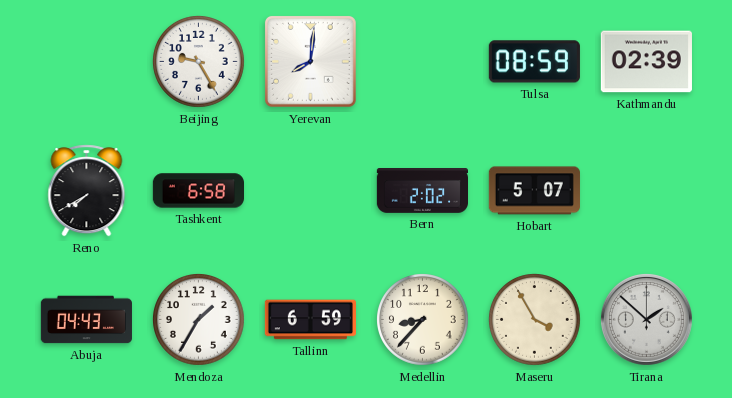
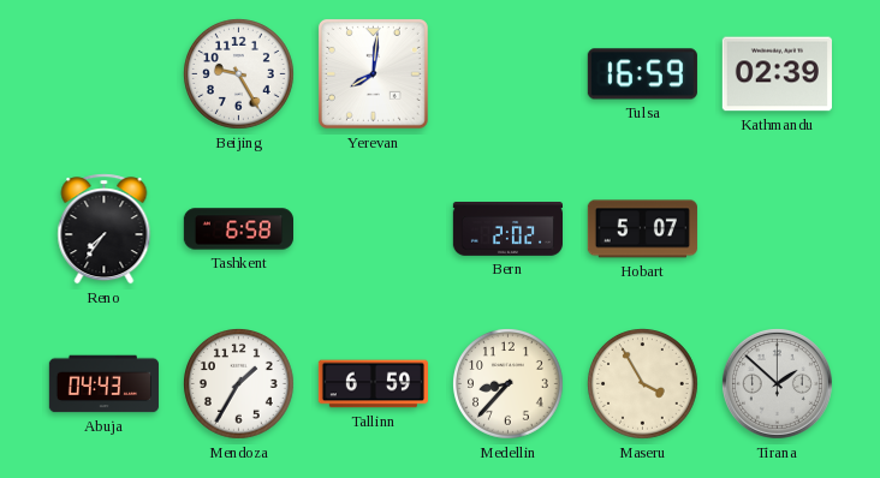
Tulsa: 08:59 -> 16:59
Reno: 7:40 -> 7:36
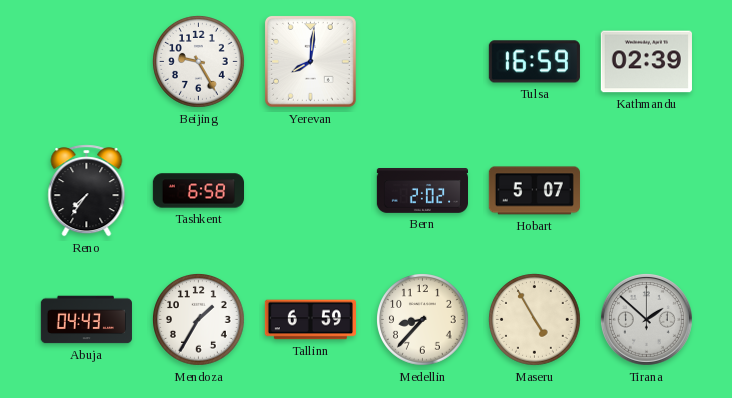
Maseru: 3:55 -> 4:55
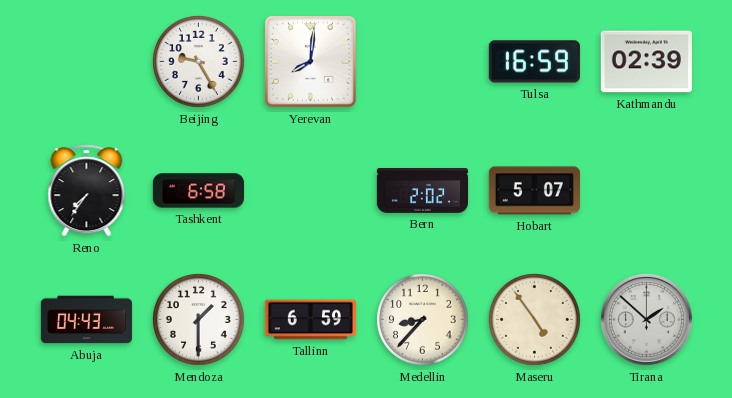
Mendoza: 1:35 -> 1:30
Maseru: 4:55 -> 4:54
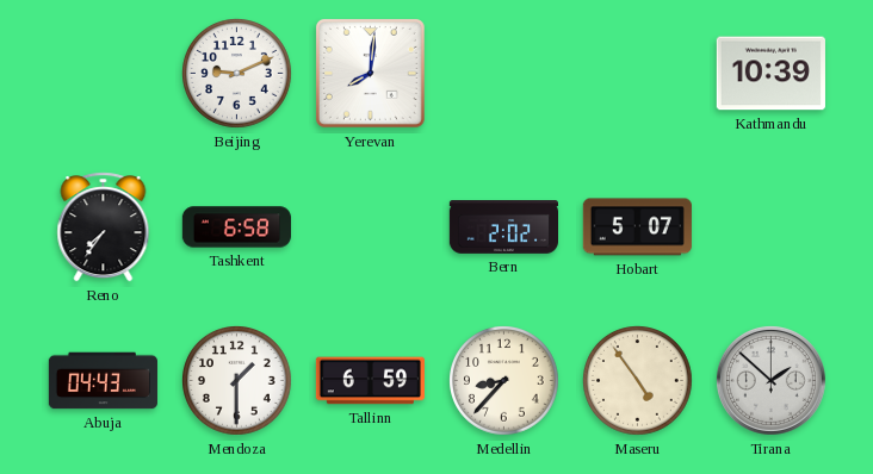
Beijing: 9:25 -> 9:11
Tulsa: 16:59 -> none
Kathmandu: 02:39 -> 10:39
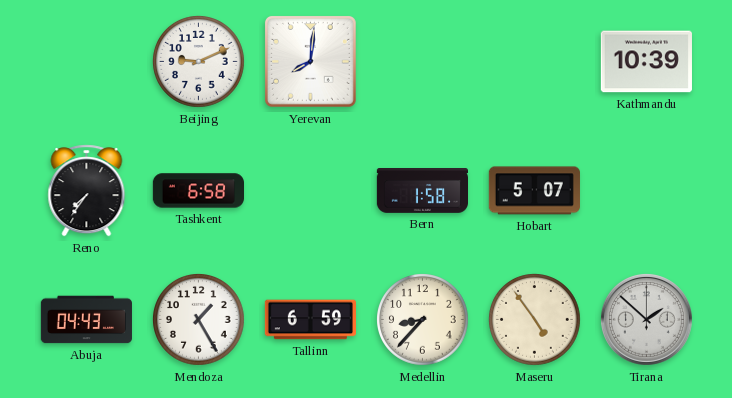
Bern: 2:02 -> 1:58
Mendoza: 1:30 -> 1:25
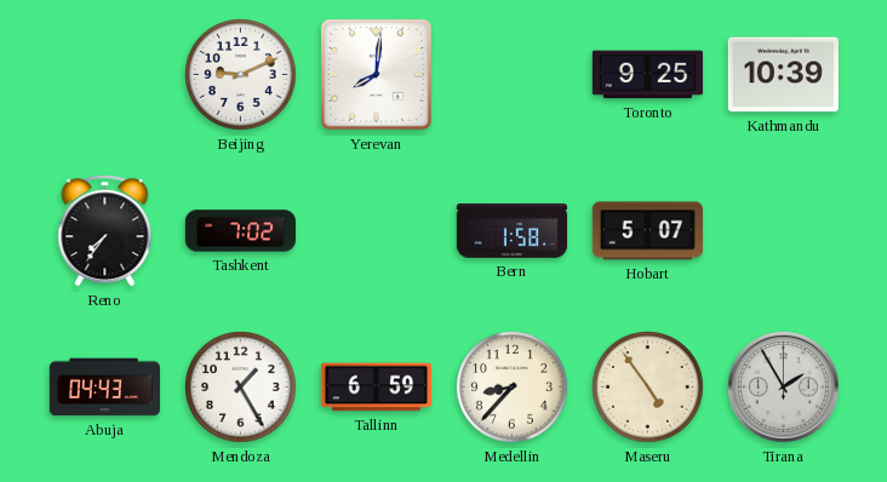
Toronto: none -> 9:25
Tashkent: 6:58 -> 7:02
Tirana: 1:52 -> 1:55
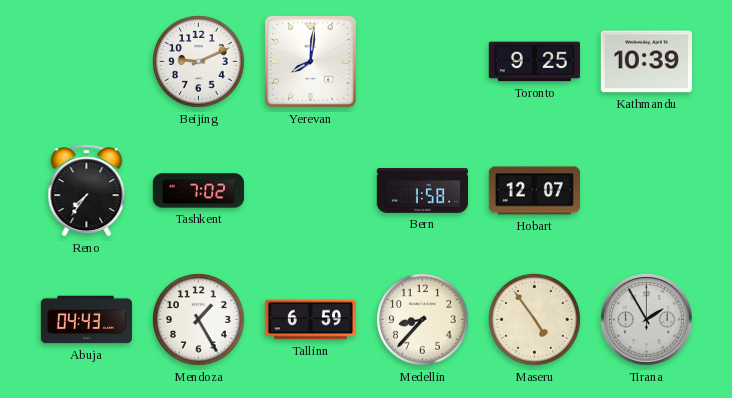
Hobart: 5:07 -> 12:07
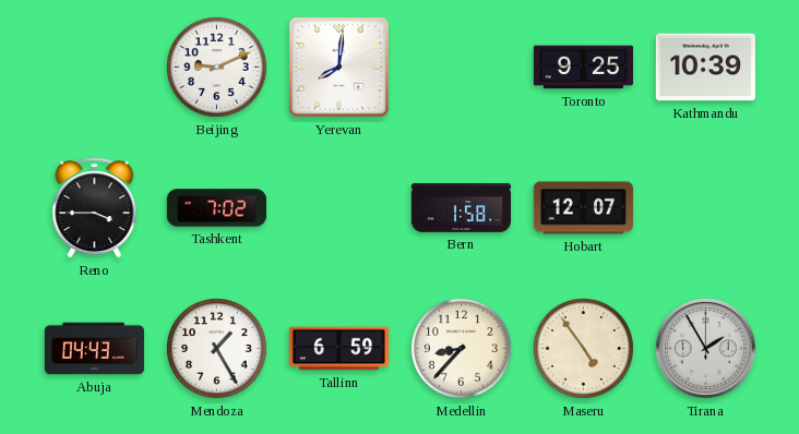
Reno: 7:36 -> 3:45
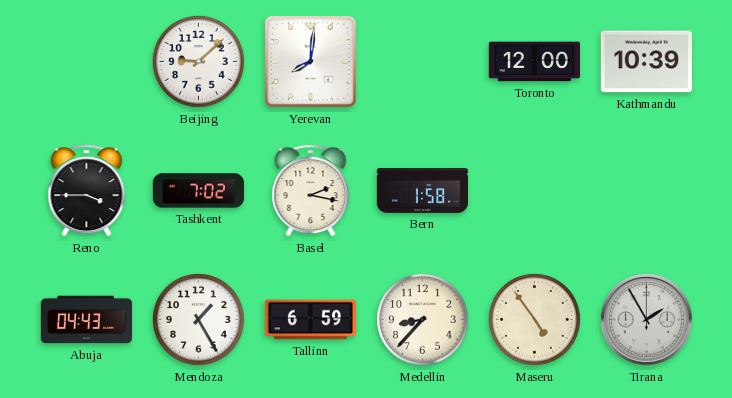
Beijing: 9:11 -> 9:08
Toronto: 9:25 -> 12:00
Basel: none -> 2:17
Hobart: 12:07 -> none
